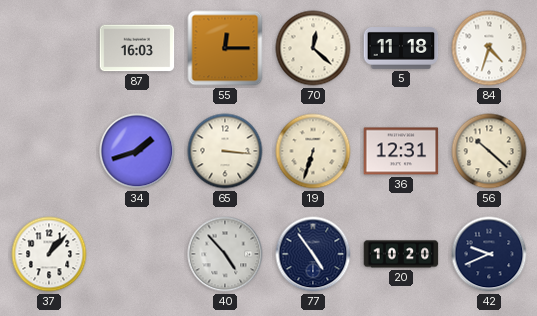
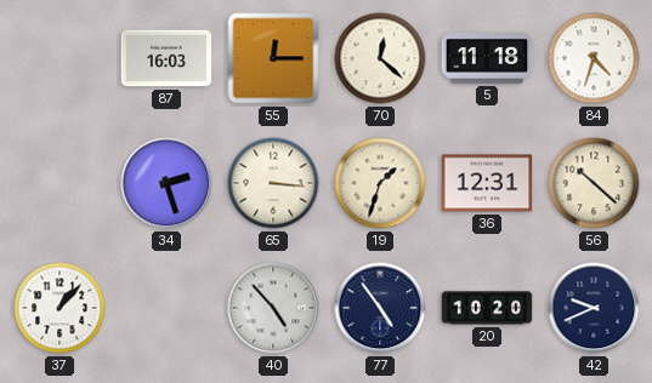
34: 1:42 -> 2:27
19: 6:33 -> 1:33
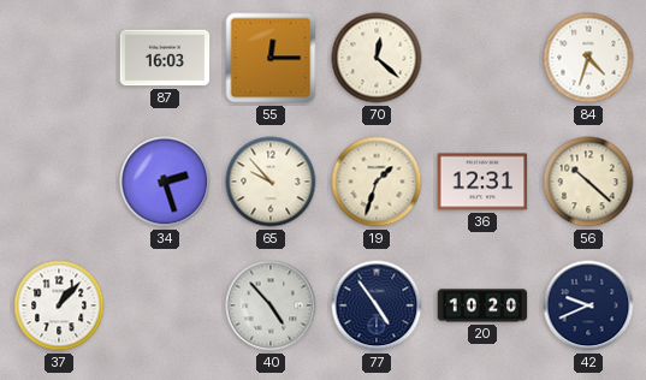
5: 11:18 -> none
65: 3:16 -> 9:53
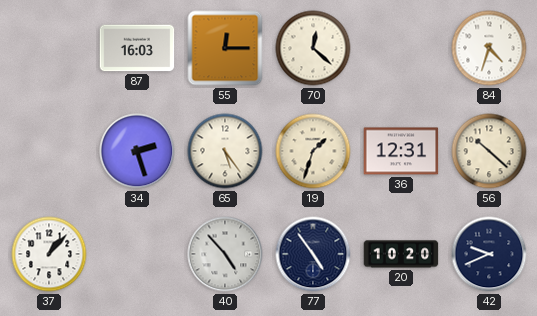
65: 9:53 -> 5:24
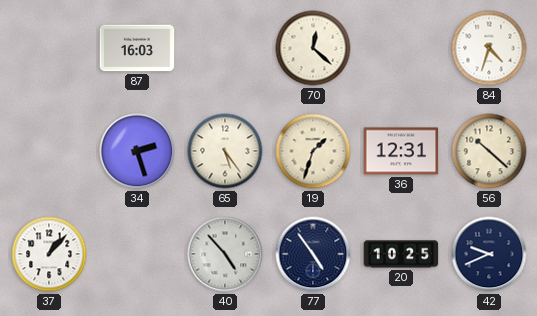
55: 12:15 -> none
20: 10:20 -> 10:25
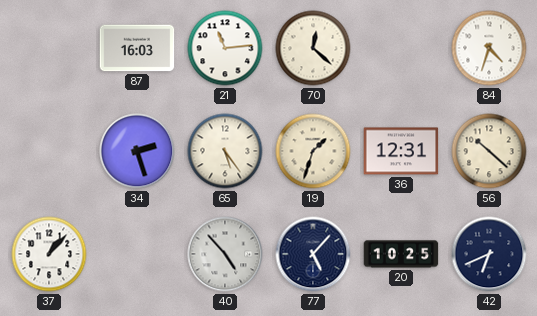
21: none -> 11:14
77: 4:54 -> 5:07
42: 9:41 -> 6:41
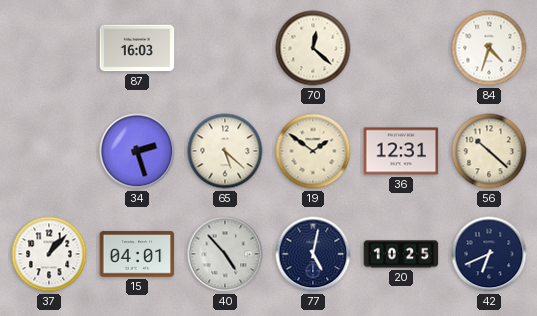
21: 11:14 -> none
65: 5:24 -> 5:22
19: 1:33 -> 1:51
15: none -> 04:01
77: 5:07 -> 5:02
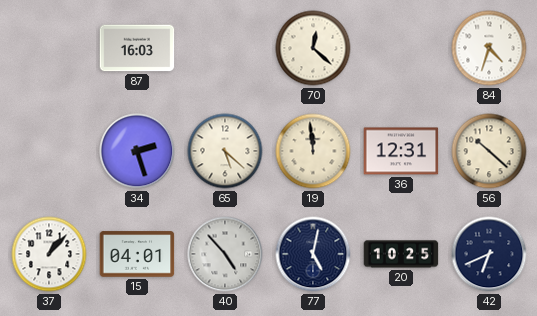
19: 1:51 -> 11:59
